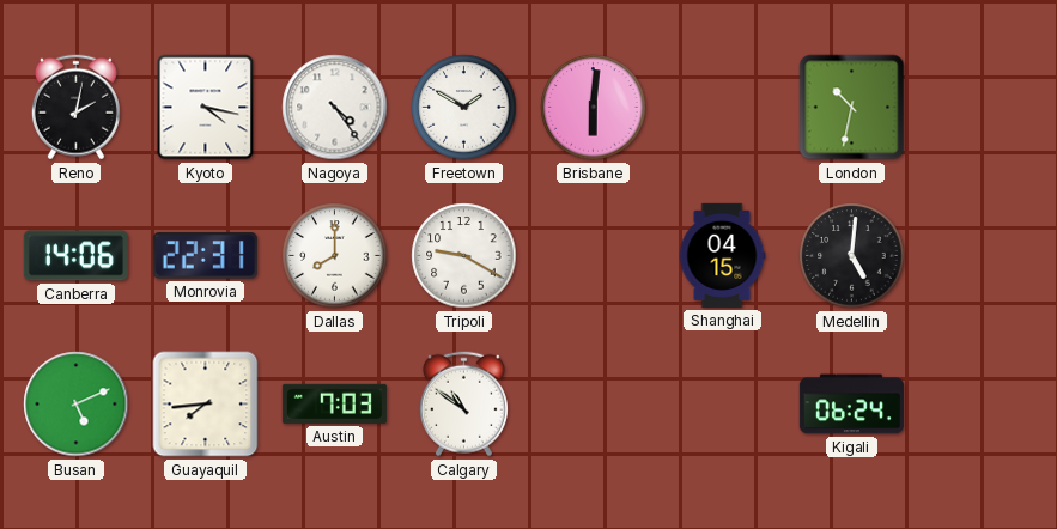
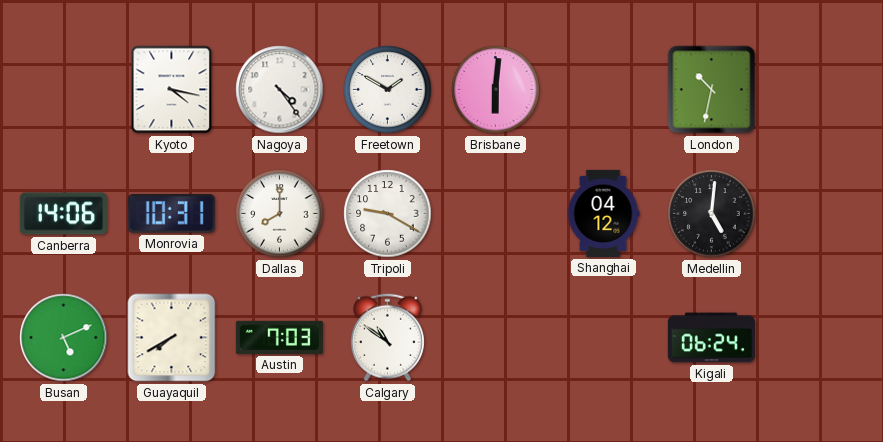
Reno: 2:02 -> none
Monrovia: 22:31 -> 10:31
Shanghai: 04:15 -> 04:12
Guayaquil: 7:44 -> 7:40
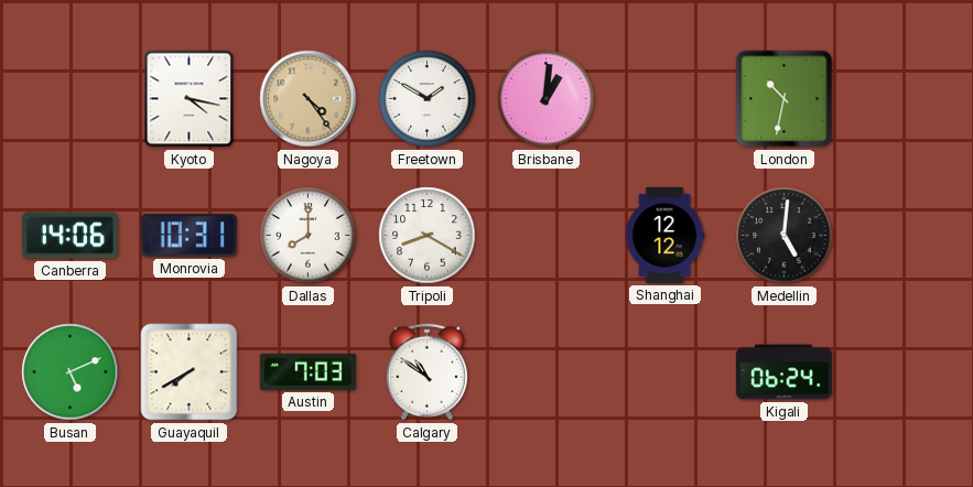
Nagoya dial: white -> champagne
Brisbane: 6:01 -> 1:01
Tripoli: 9:20 -> 8:20
Shanghai: 04:12 -> 12:12
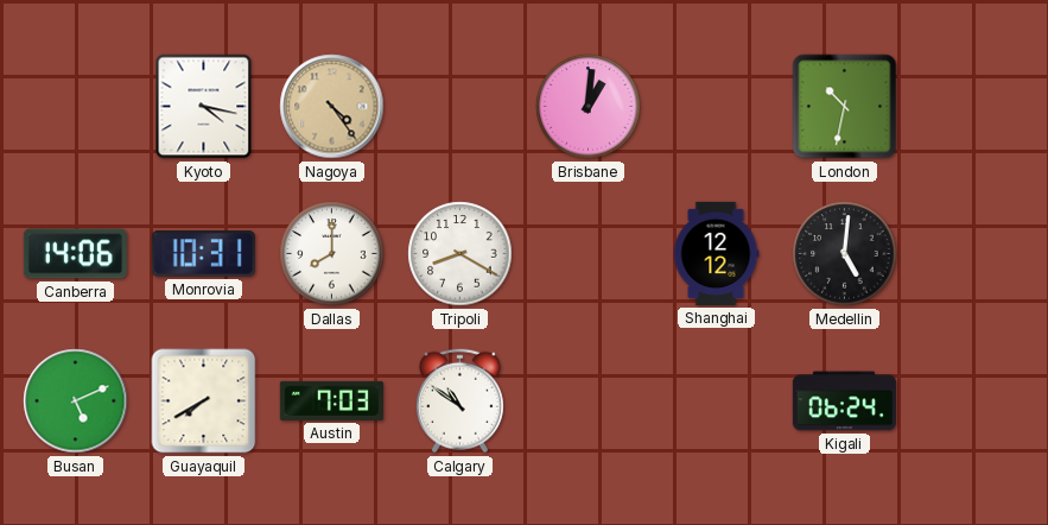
Freetown: 1:50 -> none
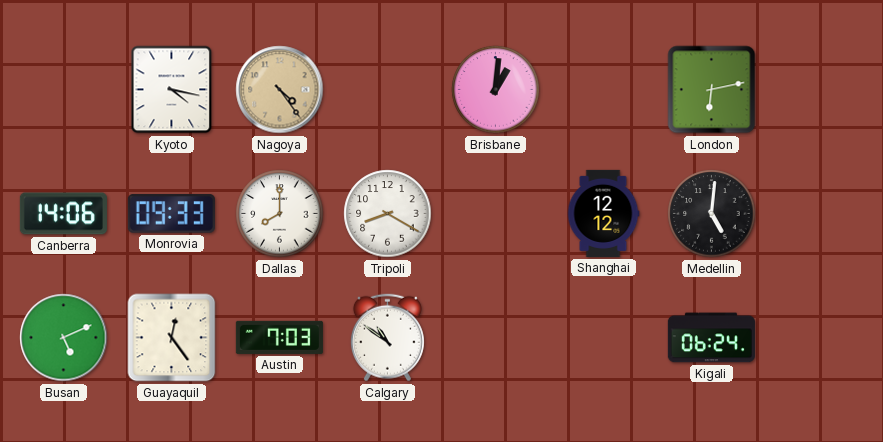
London: 10:32 -> 6:13
Monrovia: 10:31 -> 09:33
Guayaquil: 7:40 -> 12:24
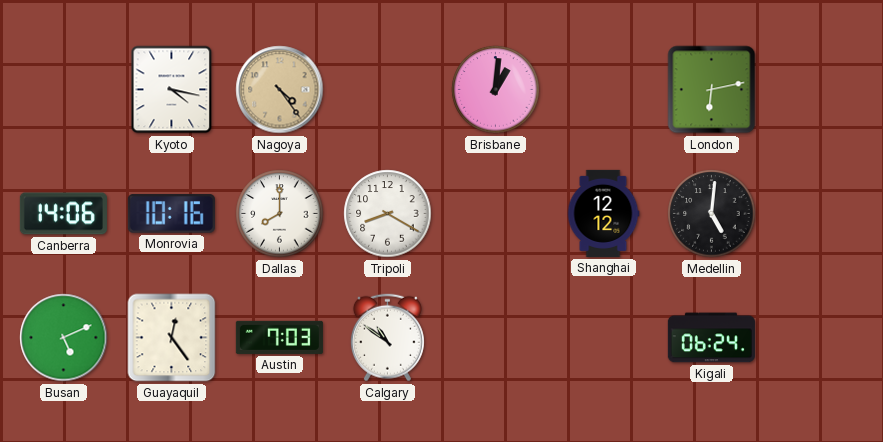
Monrovia: 09:33 -> 10:16
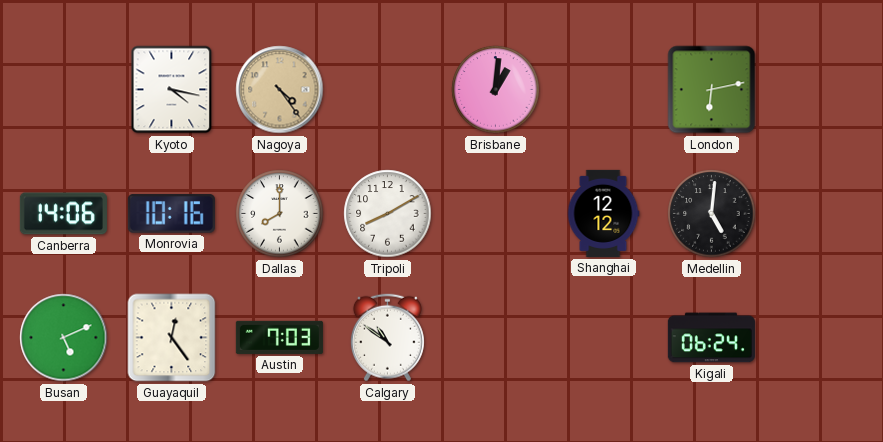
Tripoli: 8:20 -> 8:10
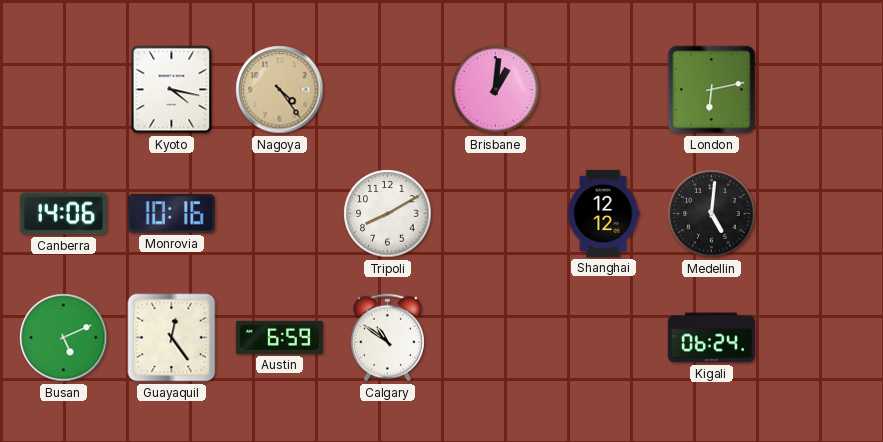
Dallas: 8:00 -> none
Austin: 7:03 -> 6:59
